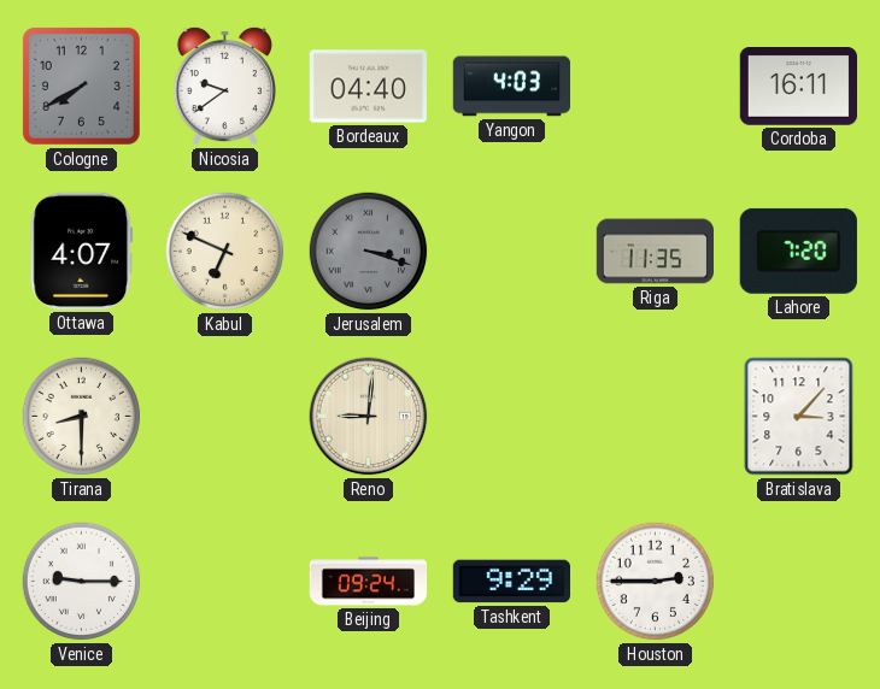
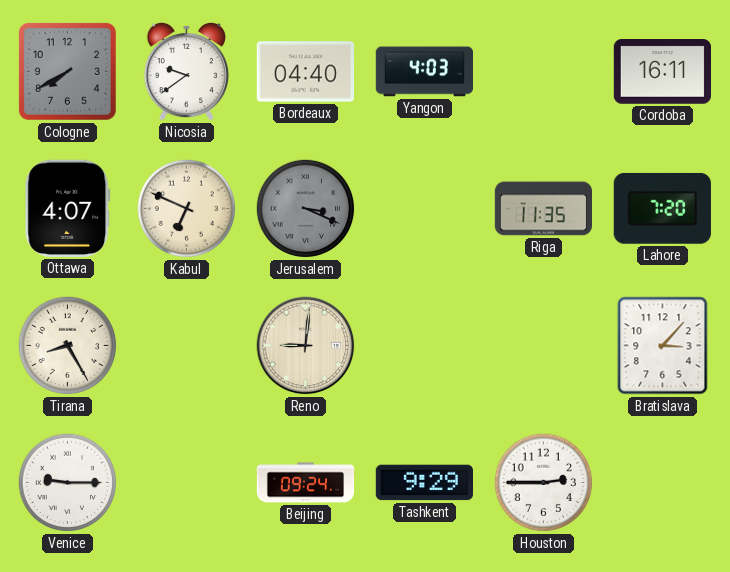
Jerusalem: 3:18 -> 3:19
Tirana: 8:30 -> 8:25
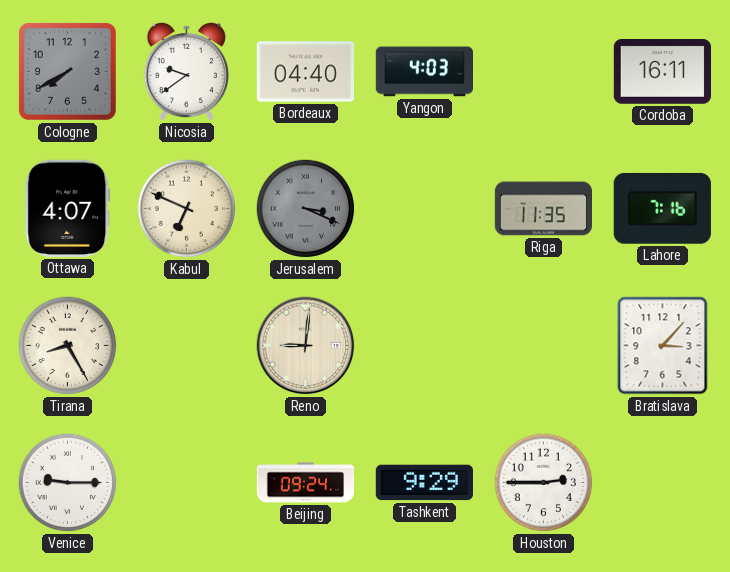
Lahore: 7:20 -> 7:16
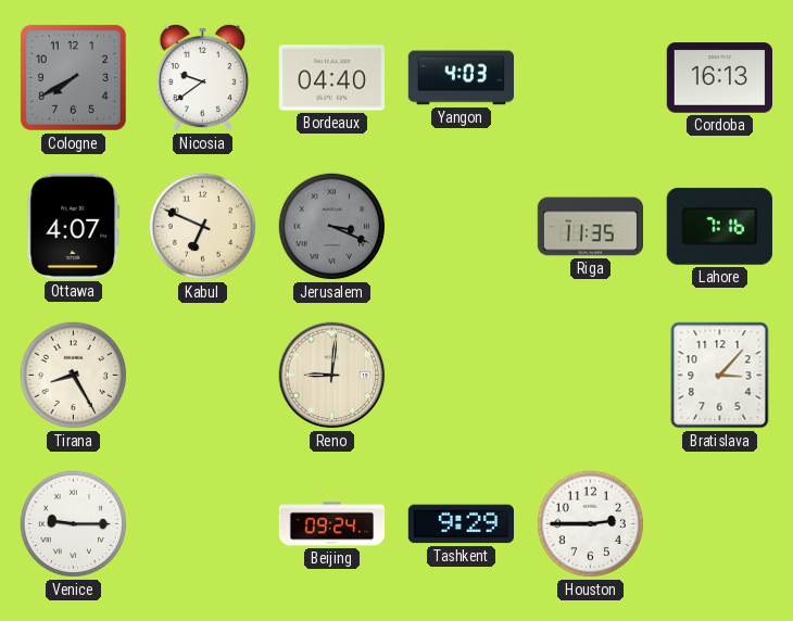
Cordoba: 16:11 -> 16:13
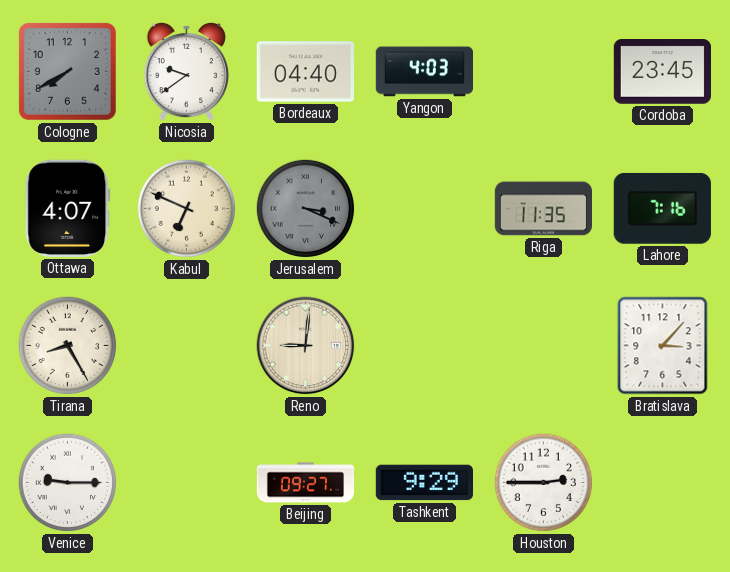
Cordoba: 16:13 -> 23:45
Beijing: 09:24 -> 09:27
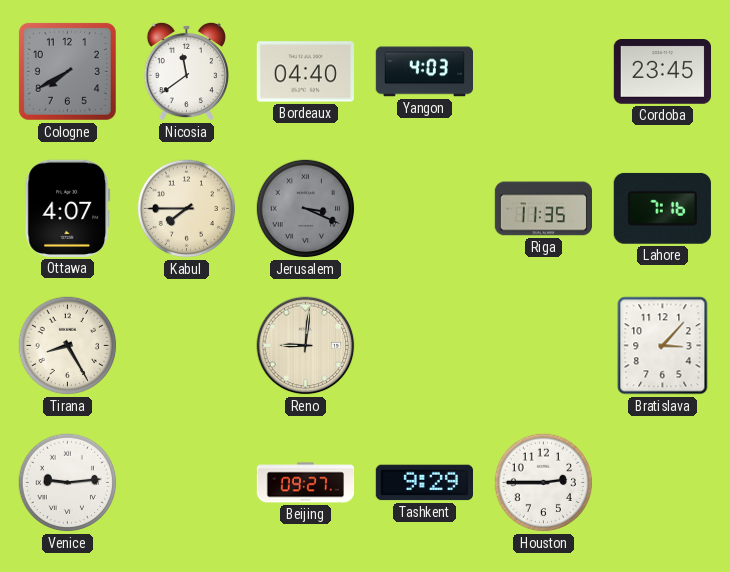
Nicosia: 9:39 -> 11:39
Kabul: 6:49 -> 7:45
Venice: 9:15 -> 9:14
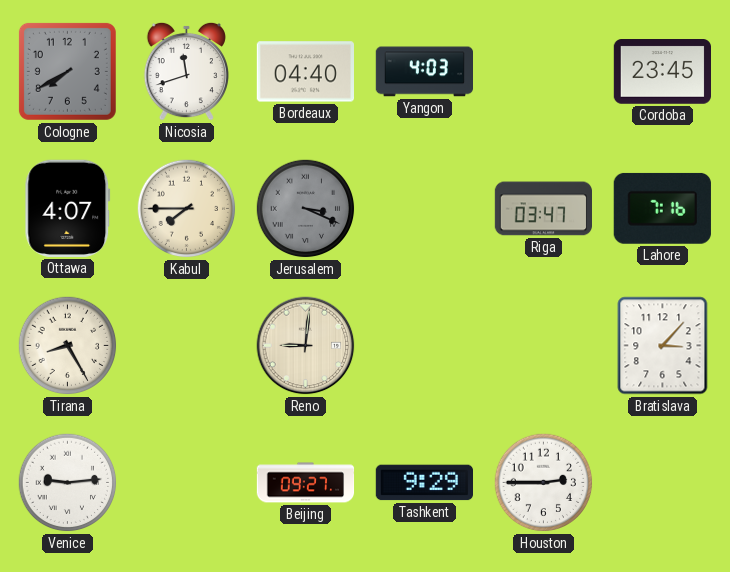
Nicosia: 11:39 -> 11:42
Riga: 11:35 -> 03:47
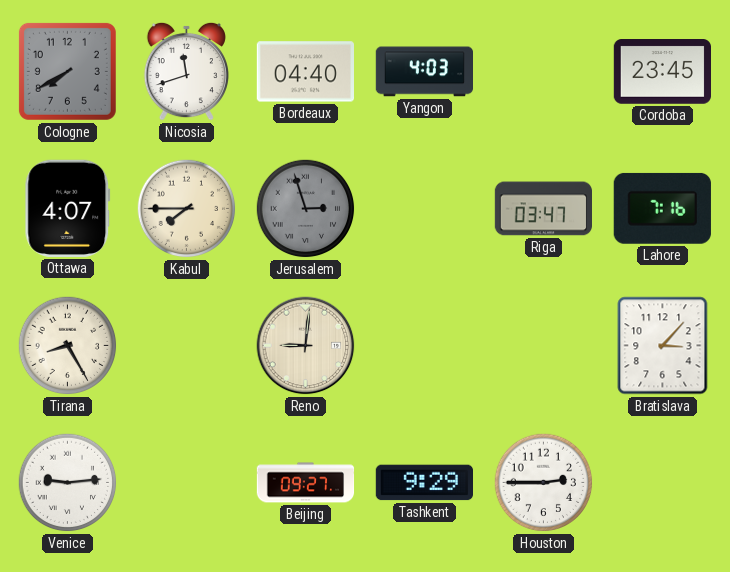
Jerusalem: 3:19 -> 2:57
